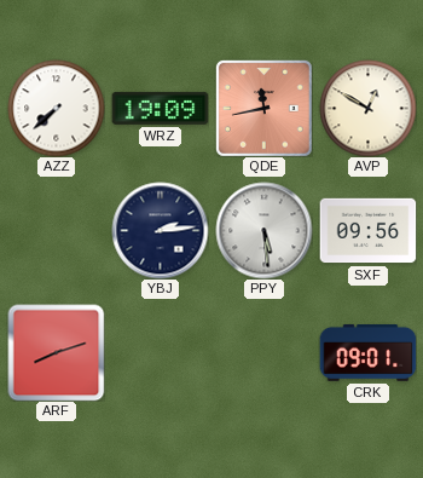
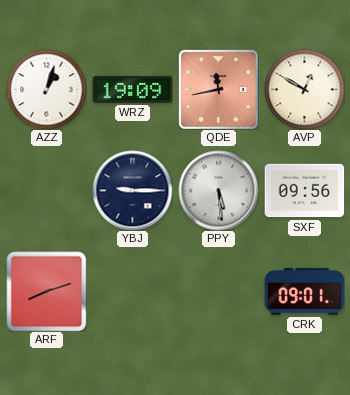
AZZ: 7:38 -> 1:03
YBJ: 2:14 -> 9:15
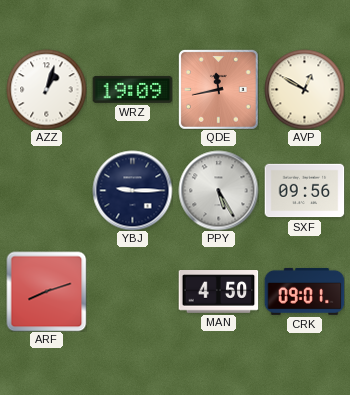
PPY: 5:29 -> 5:25
MAN: none -> 4:50
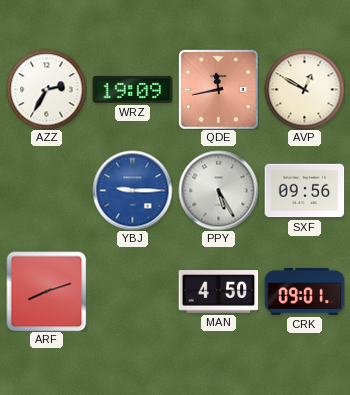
AZZ: 1:03 -> 2:35
YBJ dial: navy -> blue
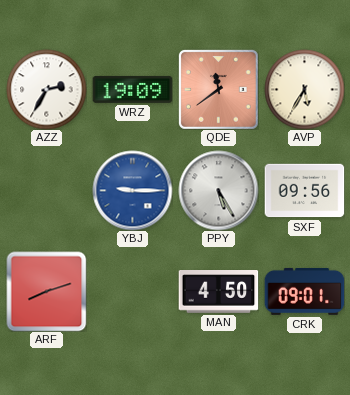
QDE: 11:43 -> 11:39
AVP: 12:50 -> 5:35
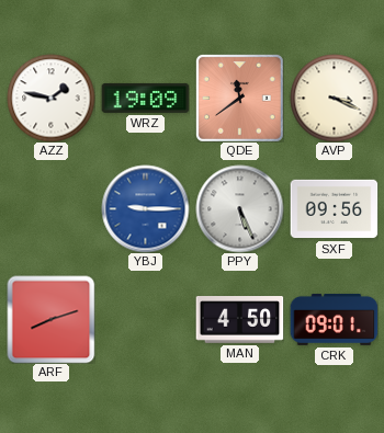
AZZ: 2:35 -> 1:47
AVP: 5:35 -> 3:19
PPY: 5:25 -> 5:26
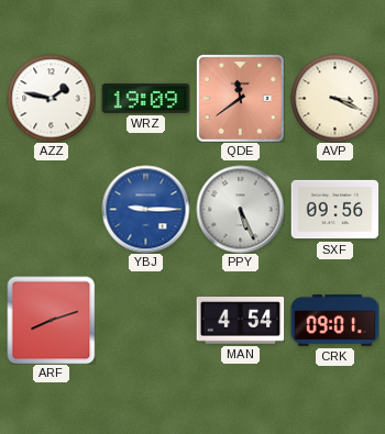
MAN: 4:50 -> 4:54
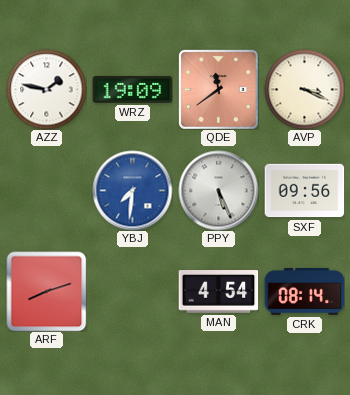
YBJ: 9:15 -> 7:31
CRK: 09:01 -> 08:14
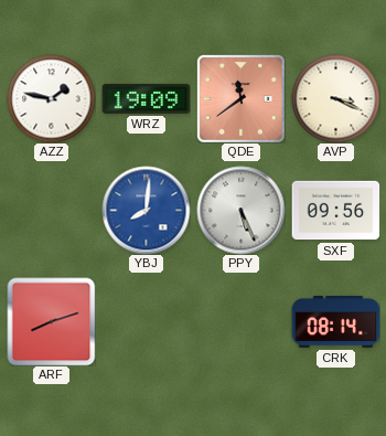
YBJ: 7:31 -> 8:01
MAN: 4:54 -> none
